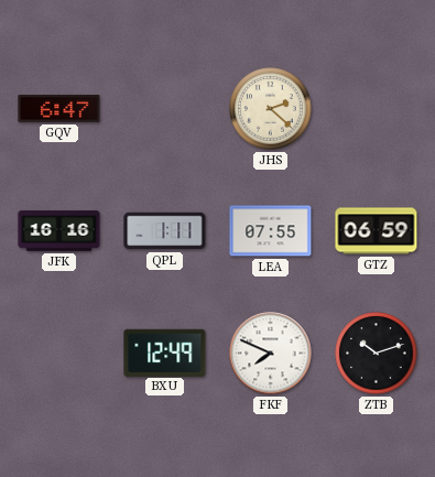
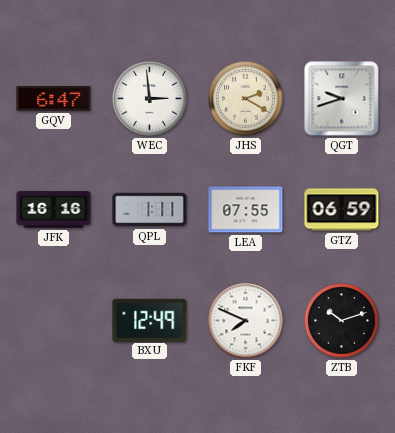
WEC: none -> 2:59
JHS: 2:22 -> 2:20
QGT: none -> 9:42
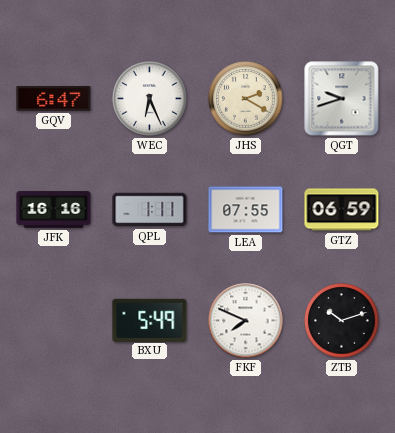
WEC: 2:59 -> 6:26
BXU: 12:49 -> 5:49
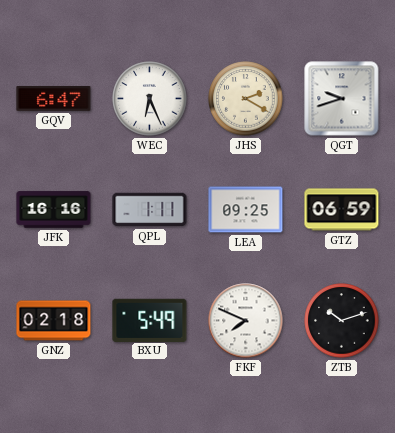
LEA: 07:55 -> 09:25
GNZ: none -> 02:18
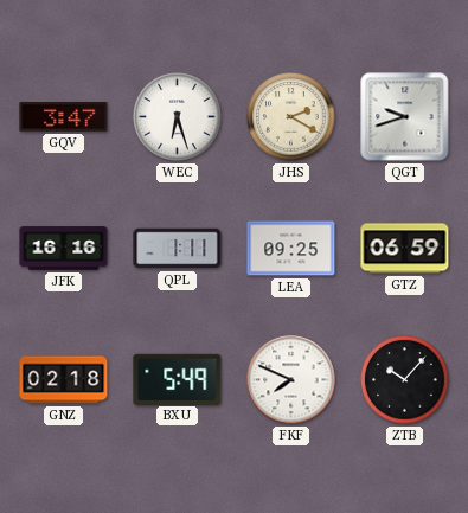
GQV: 6:47 -> 3:47
WEC: 6:26 -> 6:27
ZTB: 10:12 -> 10:07
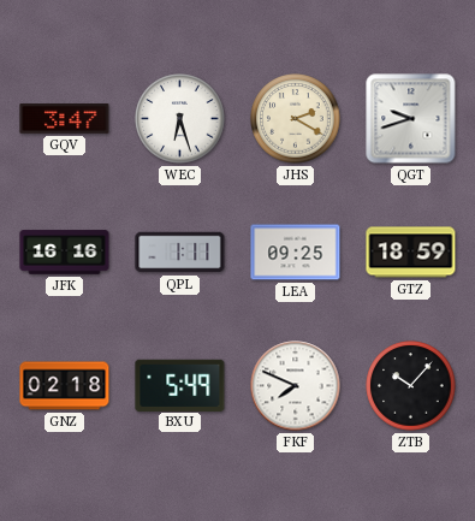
GTZ: 06:59 -> 18:59
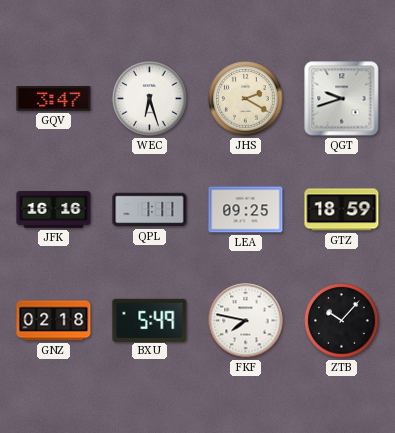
FKF: 7:49 -> 7:47
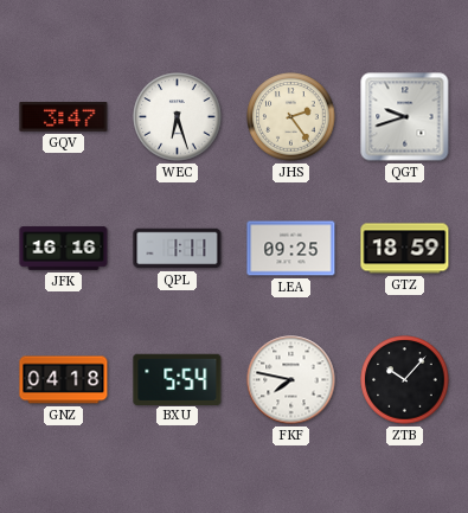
JHS: 2:20 -> 2:24
GNZ: 02:18 -> 04:18
BXU: 5:49 -> 5:54
